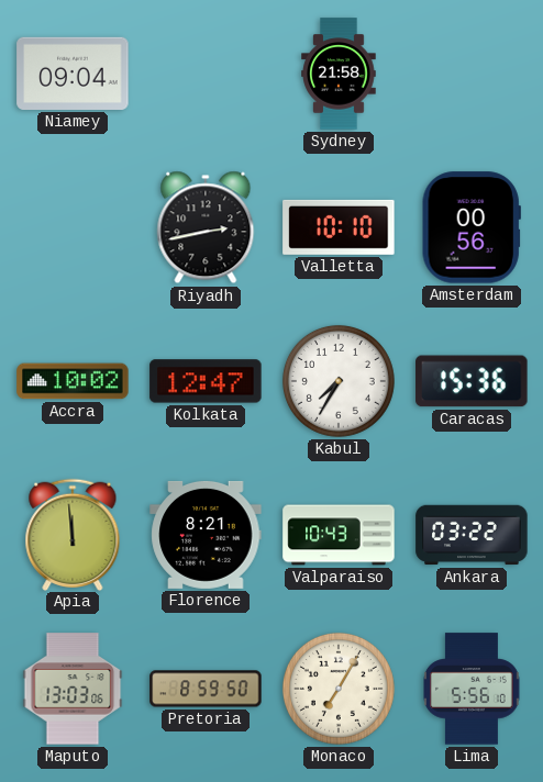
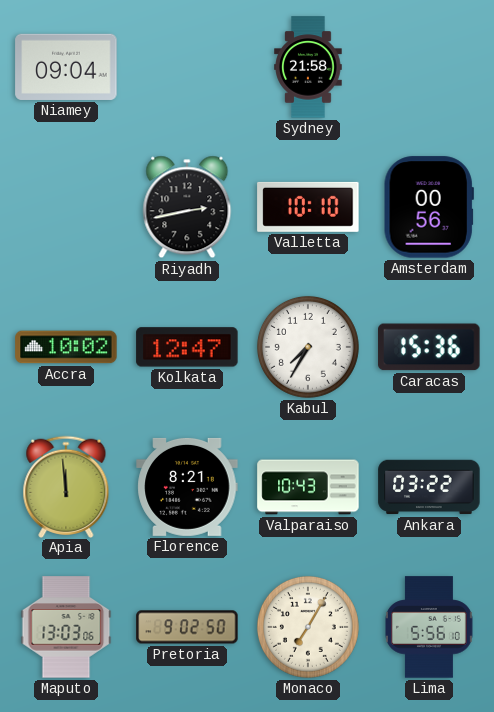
Pretoria: 8:59 -> 9:02
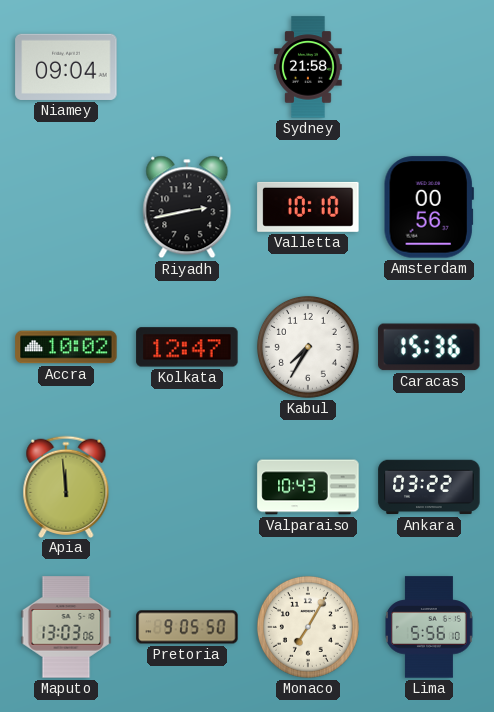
Florence: 8:21 -> none
Pretoria: 9:02 -> 9:05
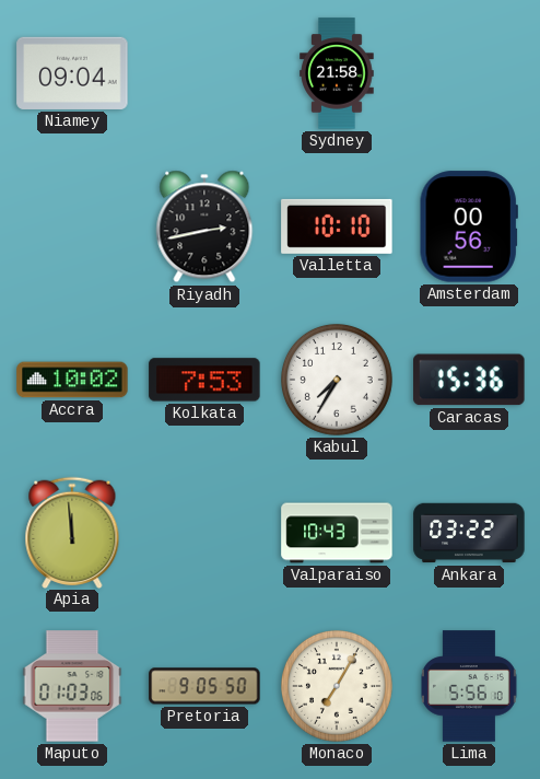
Kolkata: 12:47 -> 7:53
Maputo: 13:03 -> 01:03
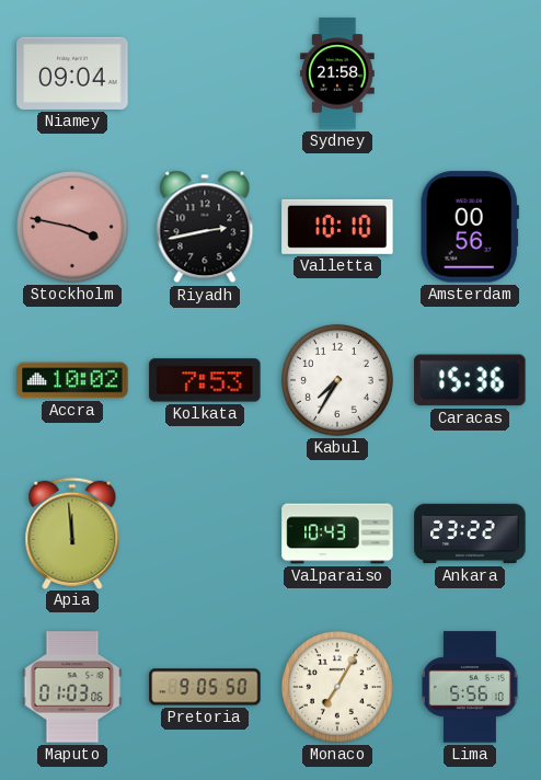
Stockholm: none -> 3:47
Ankara: 03:22 -> 23:22
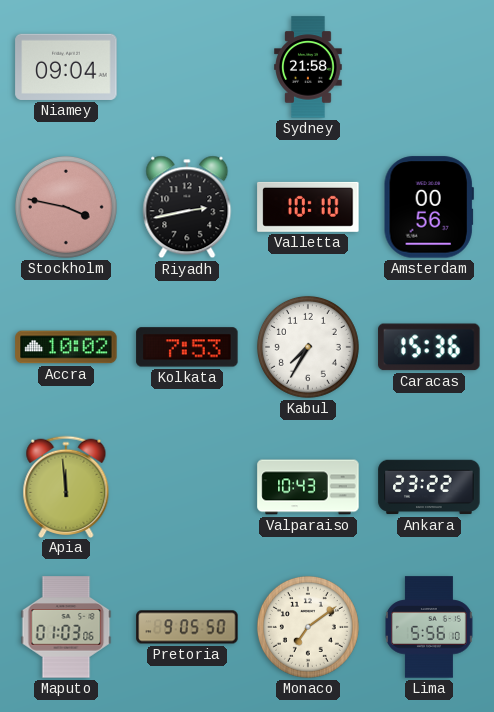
Monaco: 7:05 -> 7:09
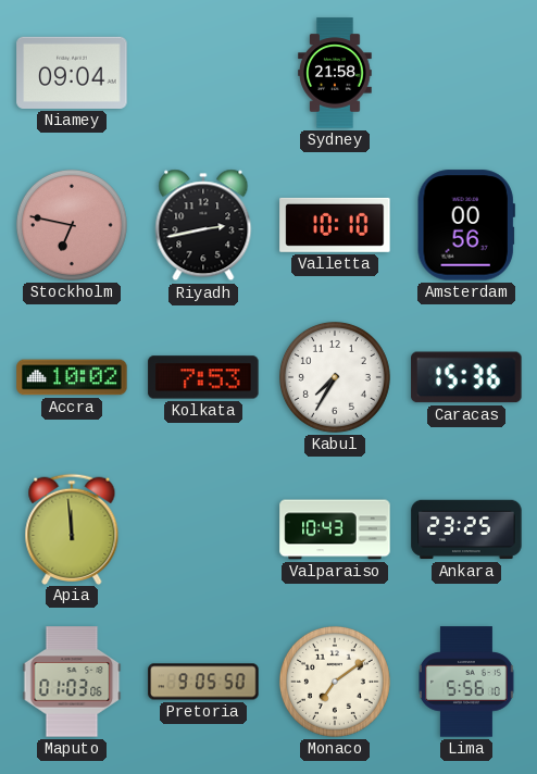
Stockholm: 3:47 -> 6:47
Ankara: 23:22 -> 23:25
